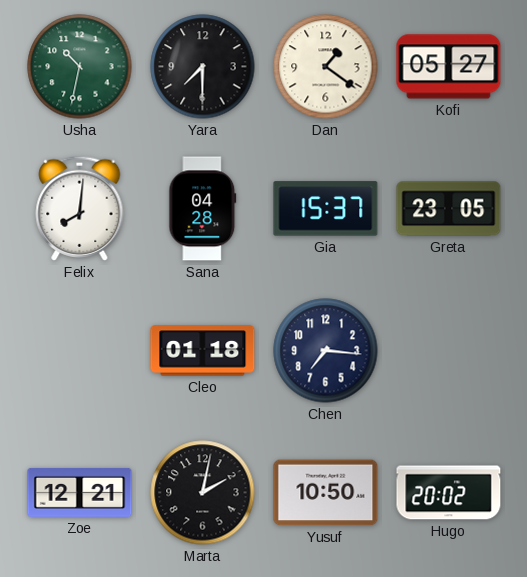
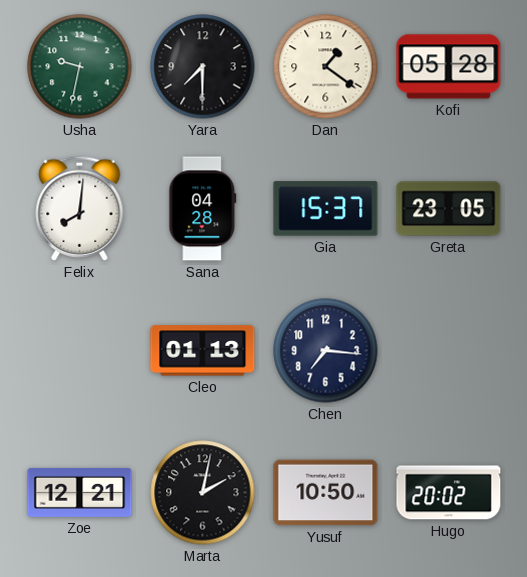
Usha: 10:32 -> 9:32
Kofi: 05:27 -> 05:28
Cleo: 01:18 -> 01:13
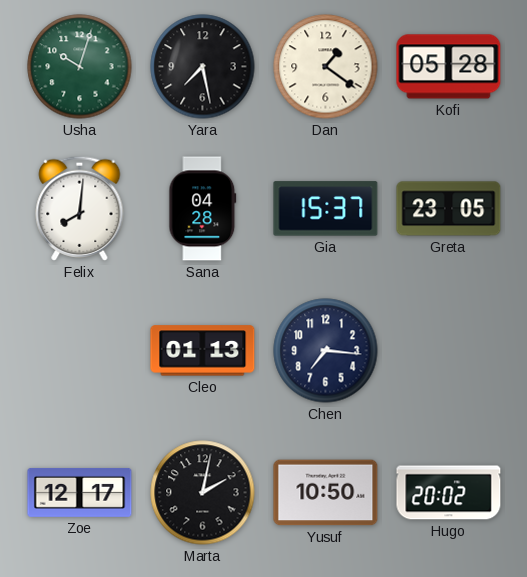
Usha: 9:32 -> 10:03
Yara: 7:30 -> 7:28
Zoe: 12:21 -> 12:17
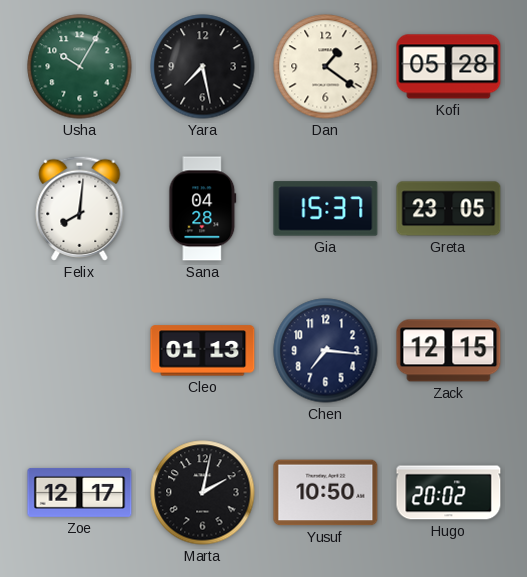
Usha: 10:03 -> 10:05
Zack: none -> 12:15
